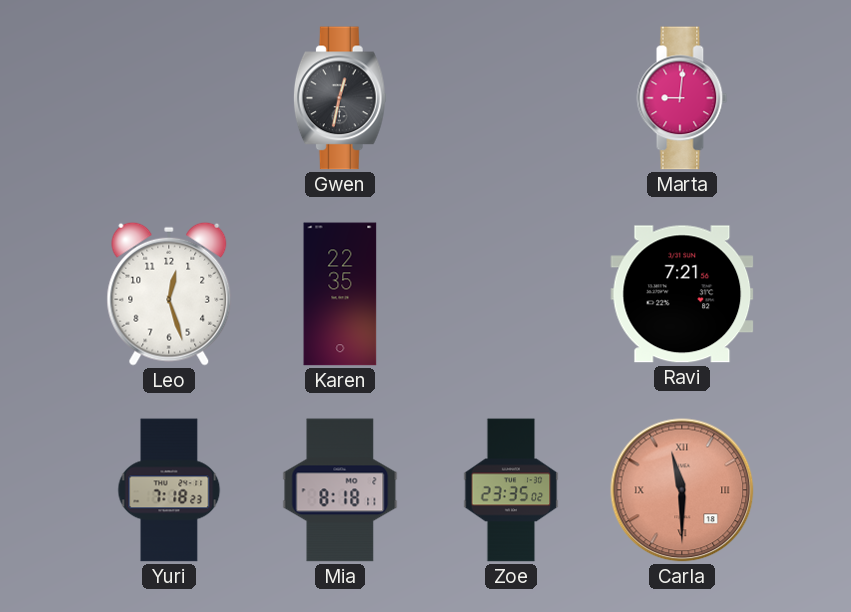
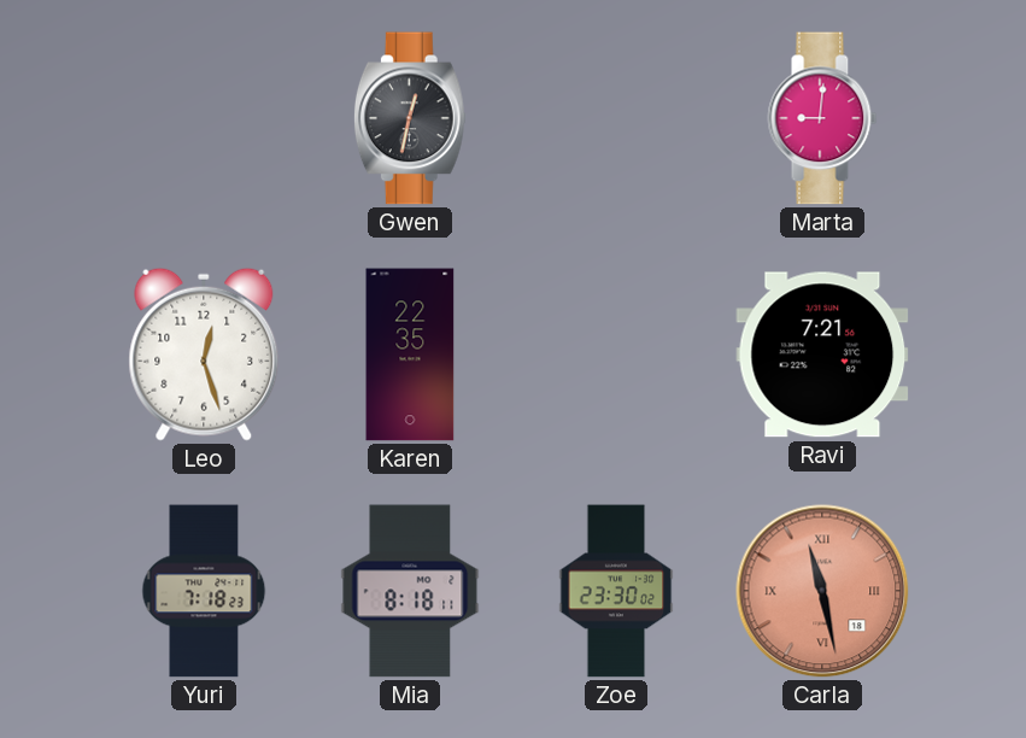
Zoe: 23:35 -> 23:30
Carla: 11:30 -> 11:28
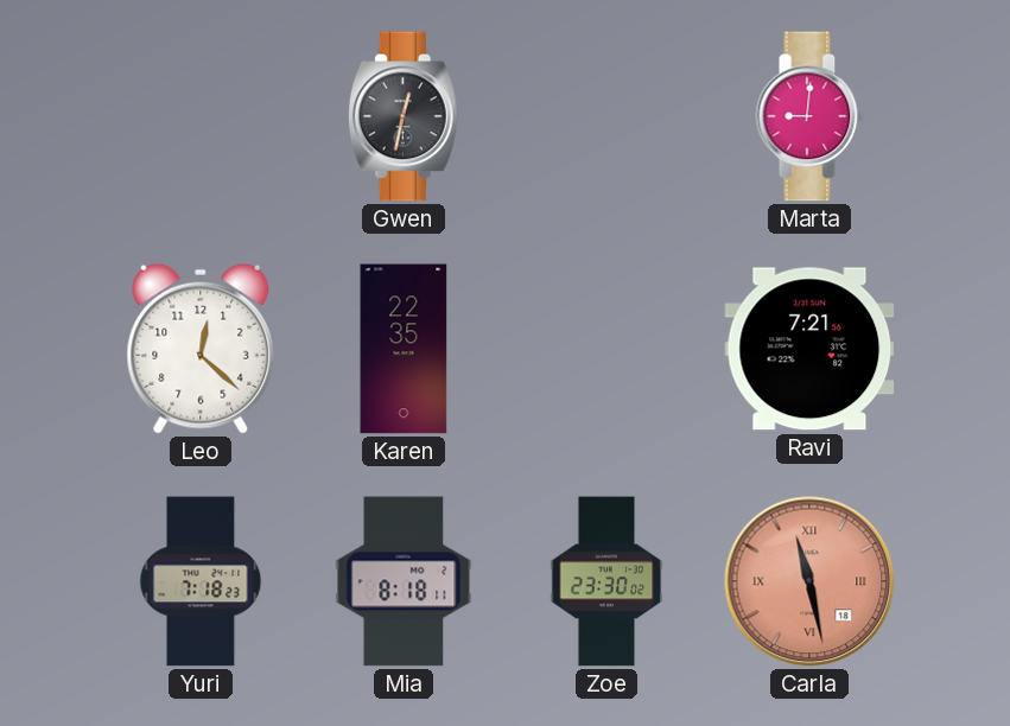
Leo: 12:27 -> 12:22
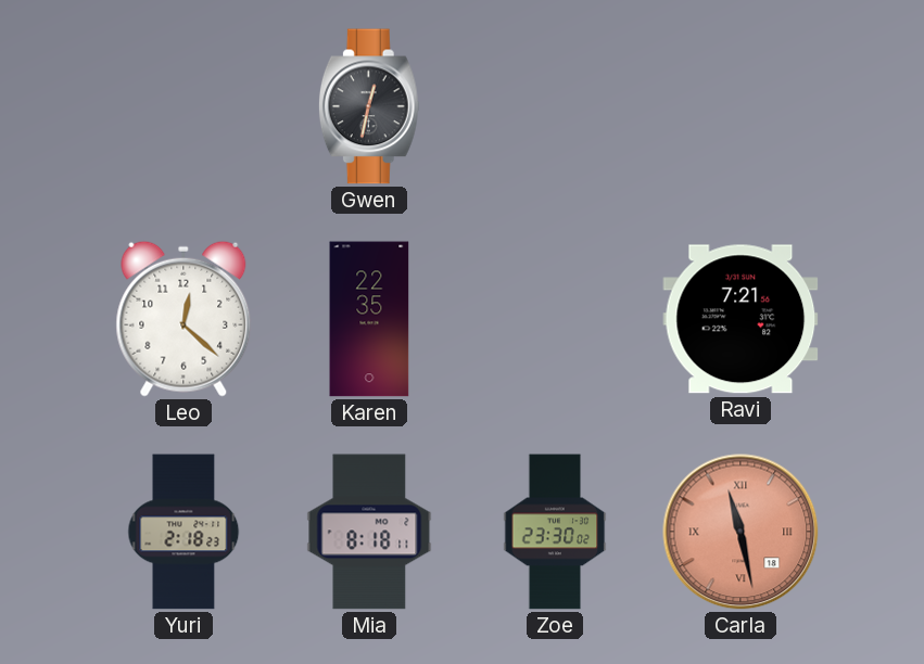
Marta: 9:01 -> none
Yuri: 7:18 -> 2:18
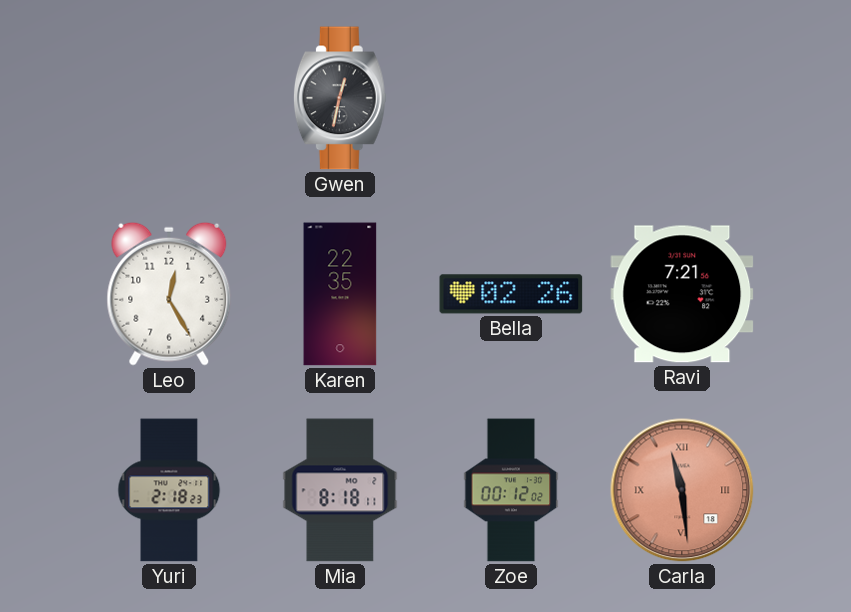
Leo: 12:22 -> 12:25
Bella: none -> 02:26
Zoe: 23:30 -> 00:12
Carla: 11:28 -> 11:29
